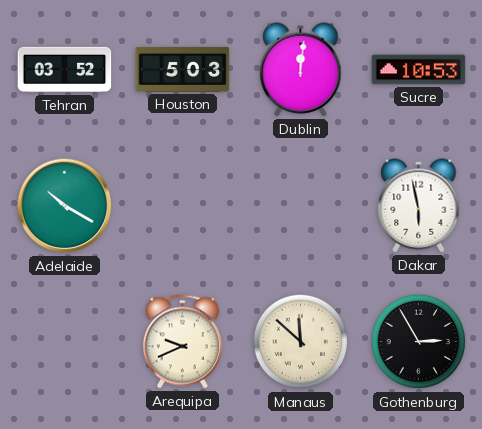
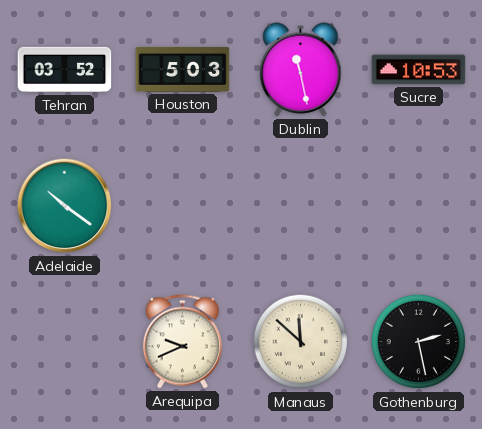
Dublin: 12:01 -> 11:28
Adelaide: 10:20 -> 10:21
Dakar: 5:58 -> none
Gothenburg: 2:55 -> 2:28
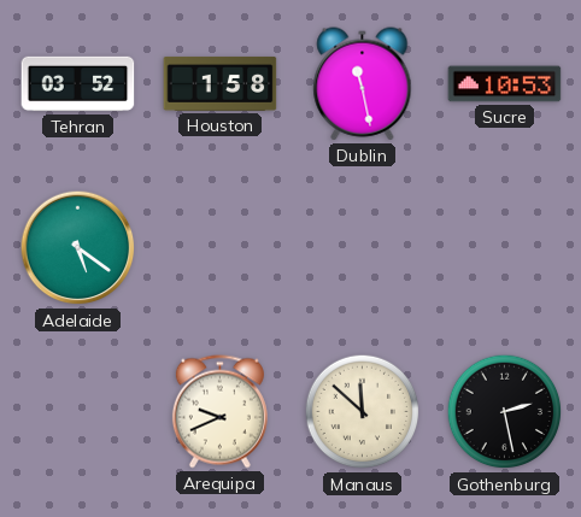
Houston: 5:03 -> 1:58
Adelaide: 10:21 -> 5:21
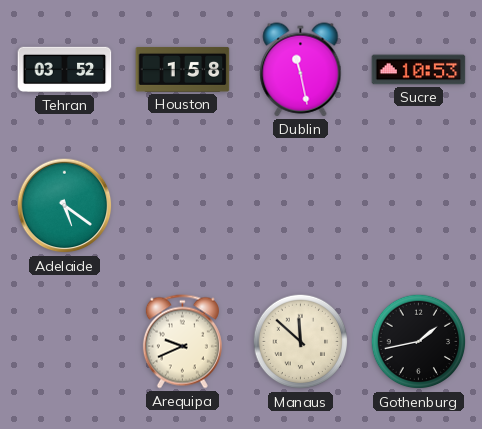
Gothenburg: 2:28 -> 1:43
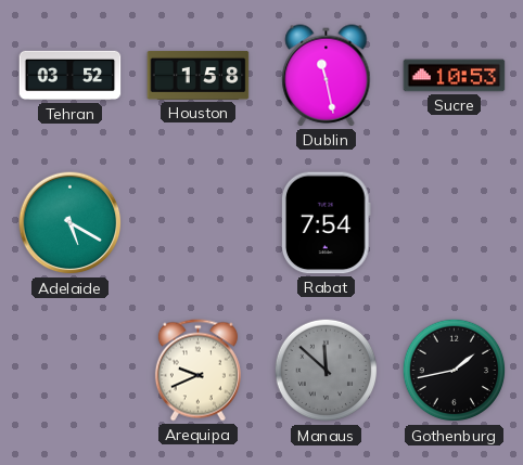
Adelaide: 5:21 -> 5:20
Rabat: none -> 7:54
Manaus dial: cream -> grey
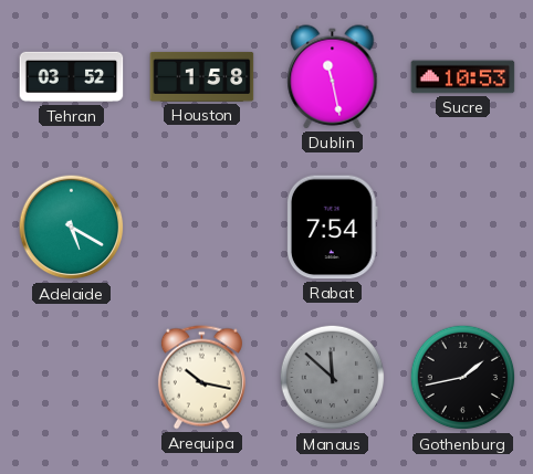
Arequipa: 9:41 -> 10:17
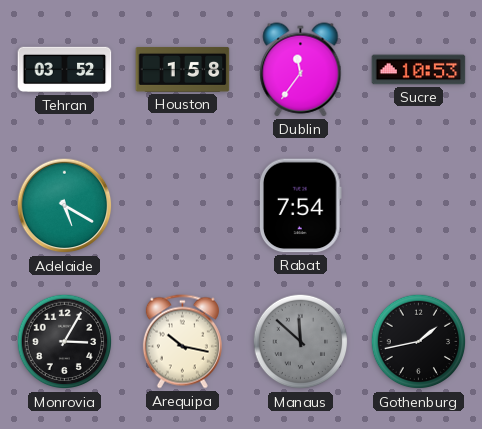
Dublin: 11:28 -> 11:36
Monrovia: none -> 3:05
